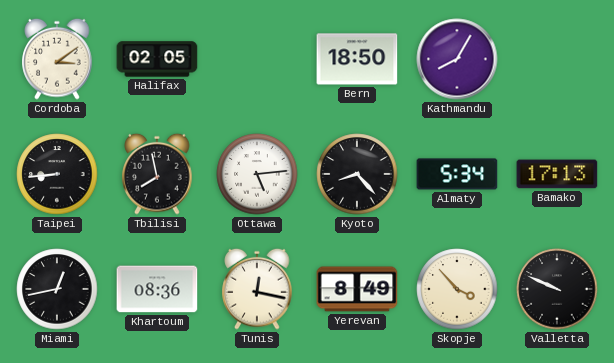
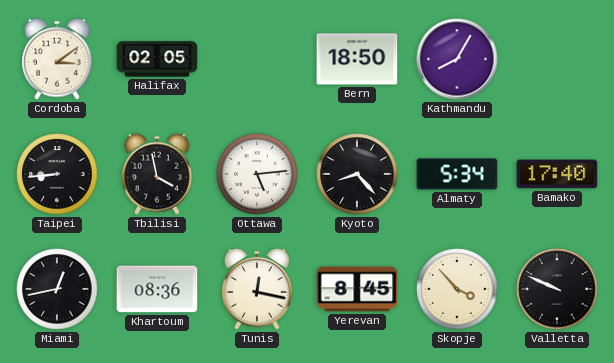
Tbilisi: 7:58 -> 3:58
Bamako: 17:13 -> 17:40
Yerevan: 8:49 -> 8:45
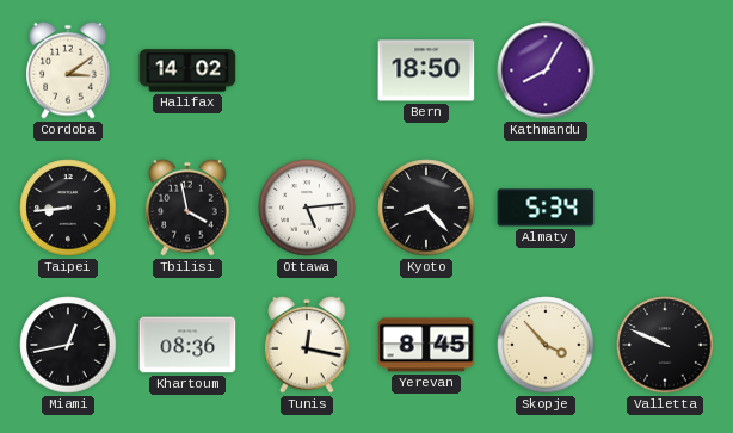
Halifax: 02:05 -> 14:02
Bamako: 17:40 -> none
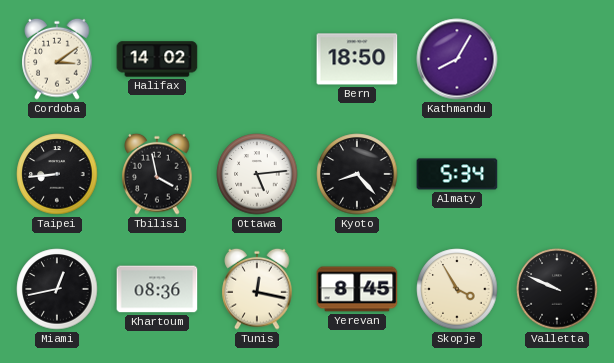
Skopje: 3:53 -> 3:55
